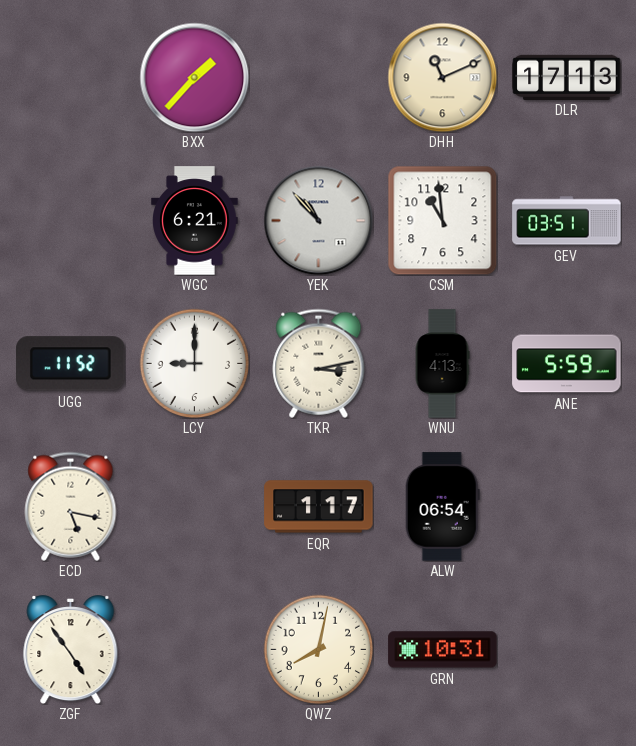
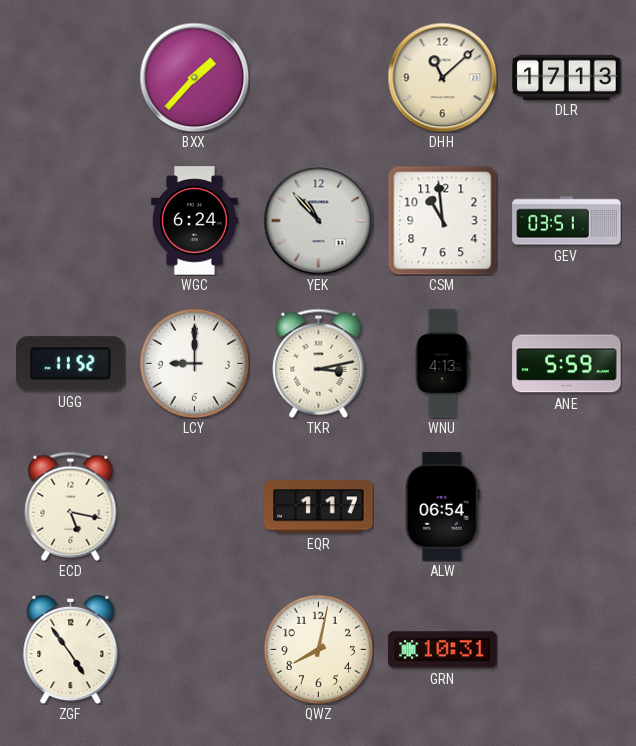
DHH: 11:11 -> 11:08
WGC: 6:21 -> 6:24
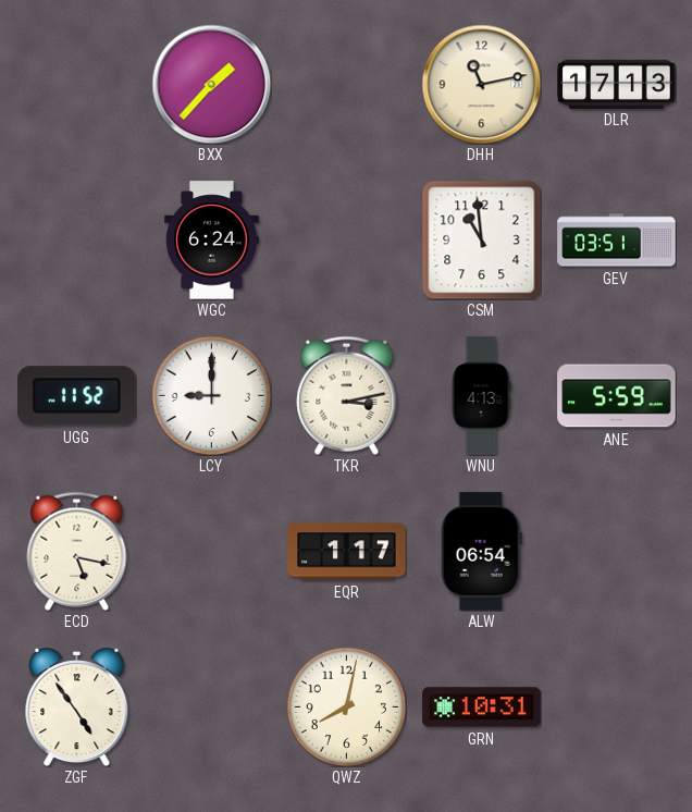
DHH: 11:08 -> 11:13
YEK: 10:53 -> none
